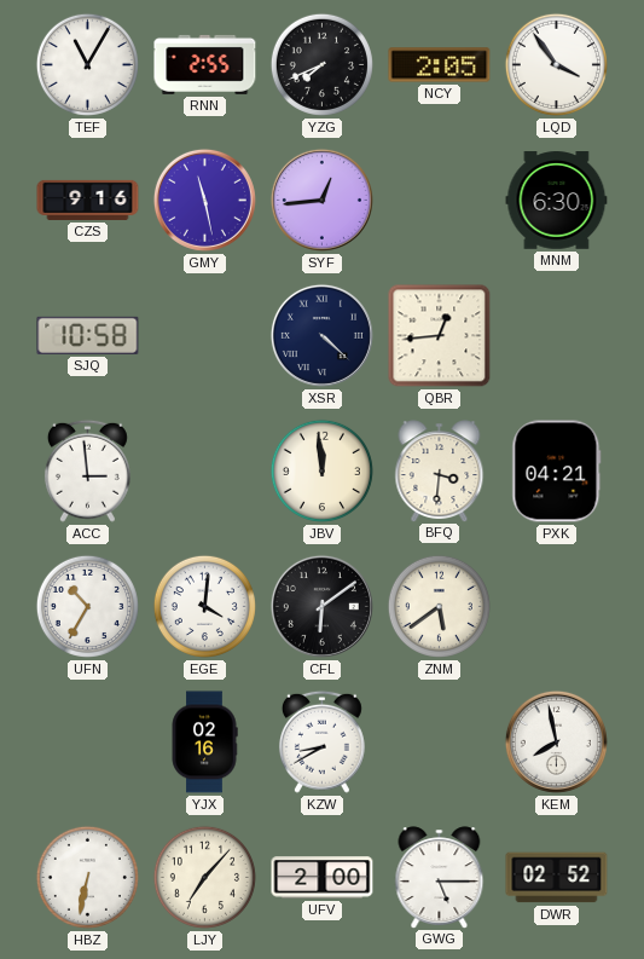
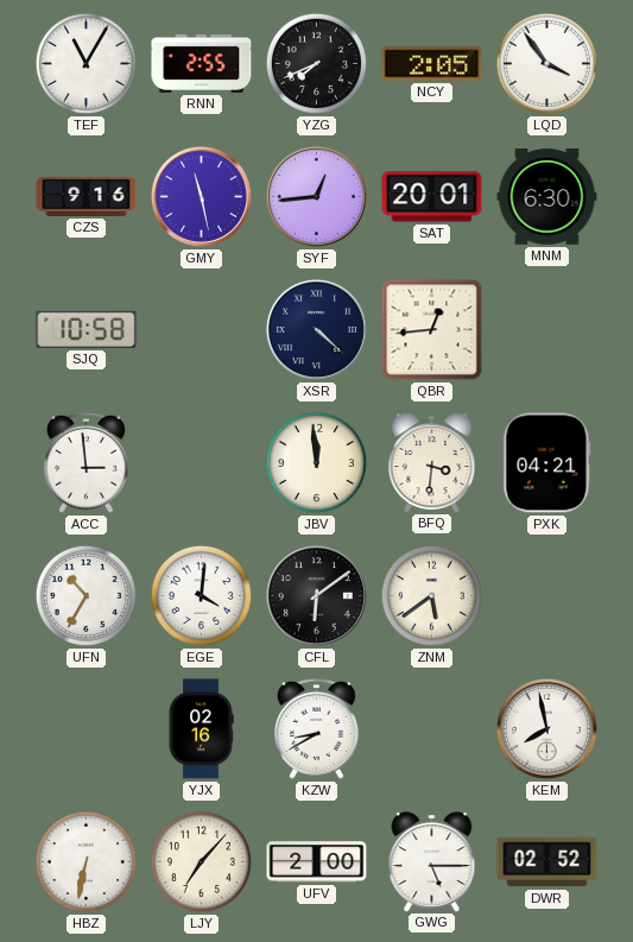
SAT: none -> 20:01
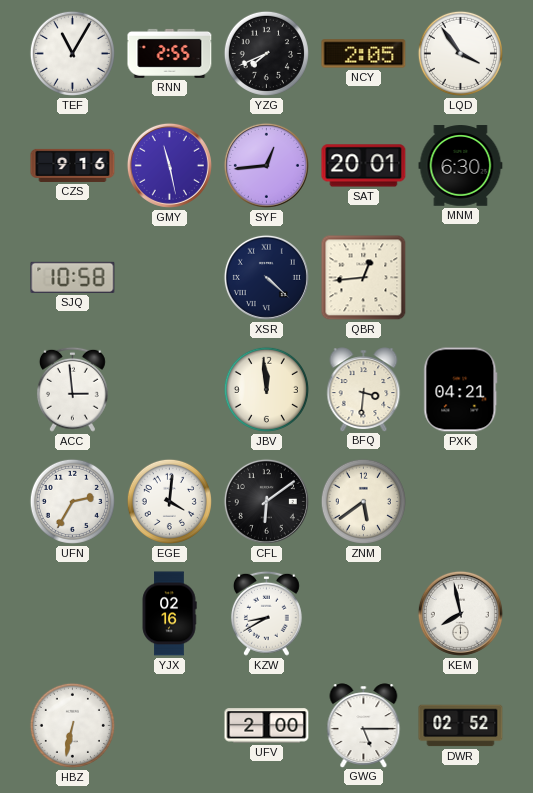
UFN: 10:35 -> 2:35
LJY: 7:07 -> none
